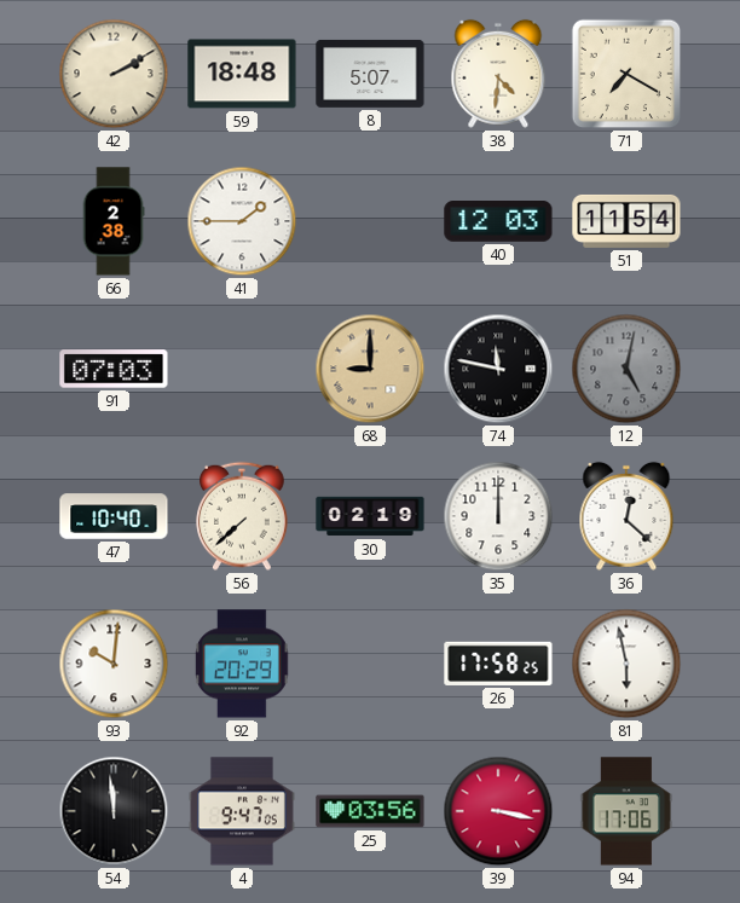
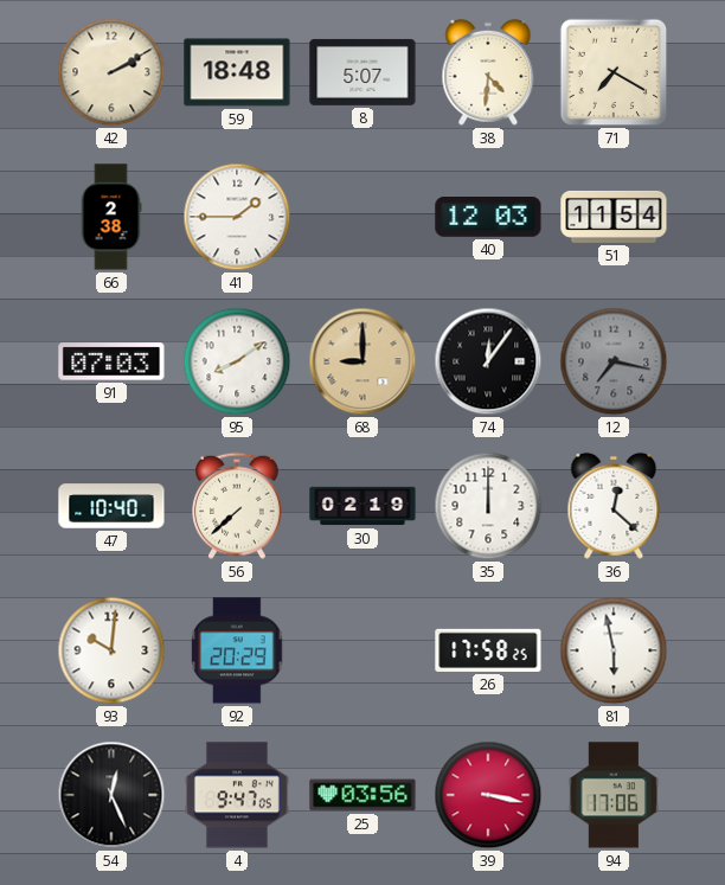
95: none -> 8:09
74: 11:47 -> 12:06
12: 5:02 -> 7:17
54: 11:59 -> 12:26
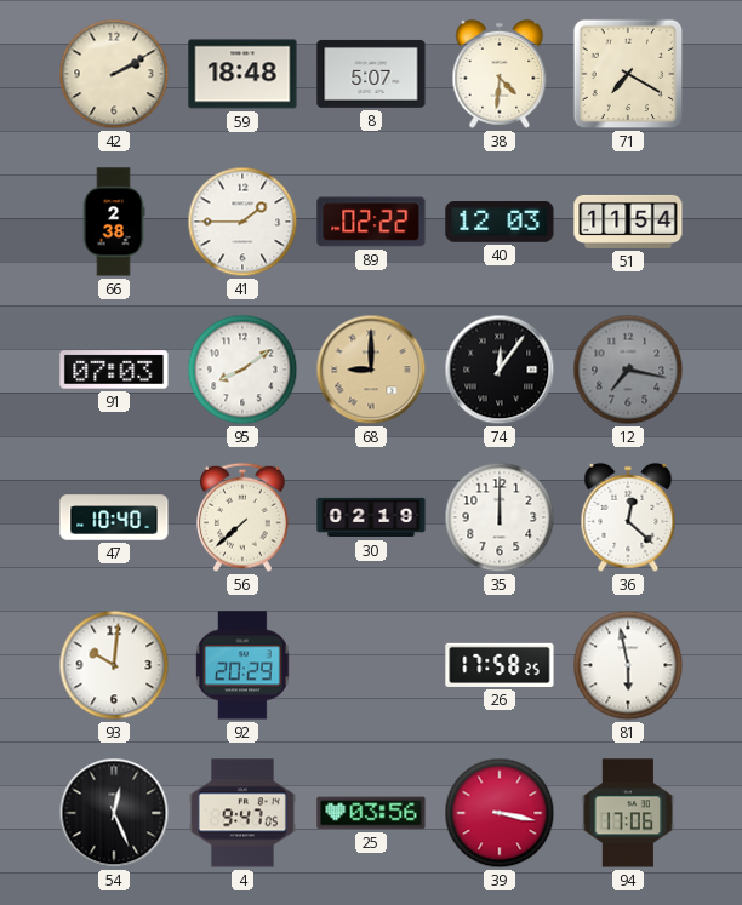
89: none -> 02:22
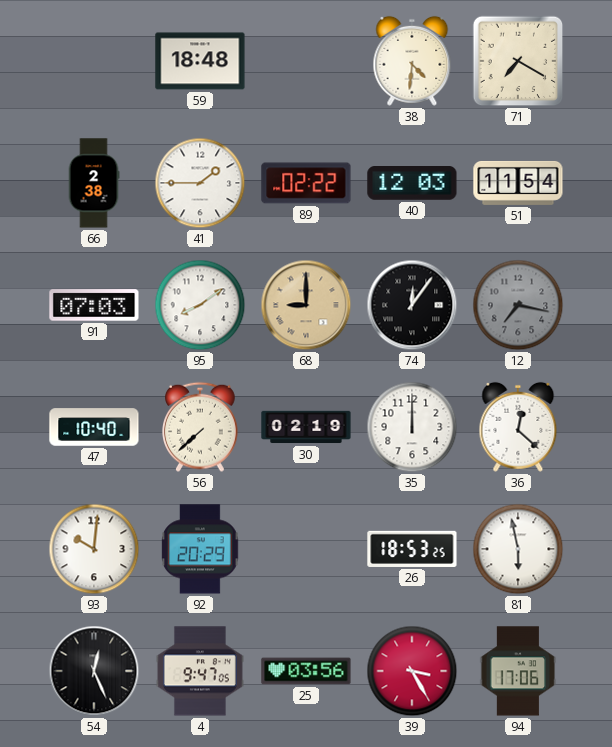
42: 2:10 -> none
8: 5:07 -> none
26: 17:58 -> 18:53
39: 3:17 -> 3:25
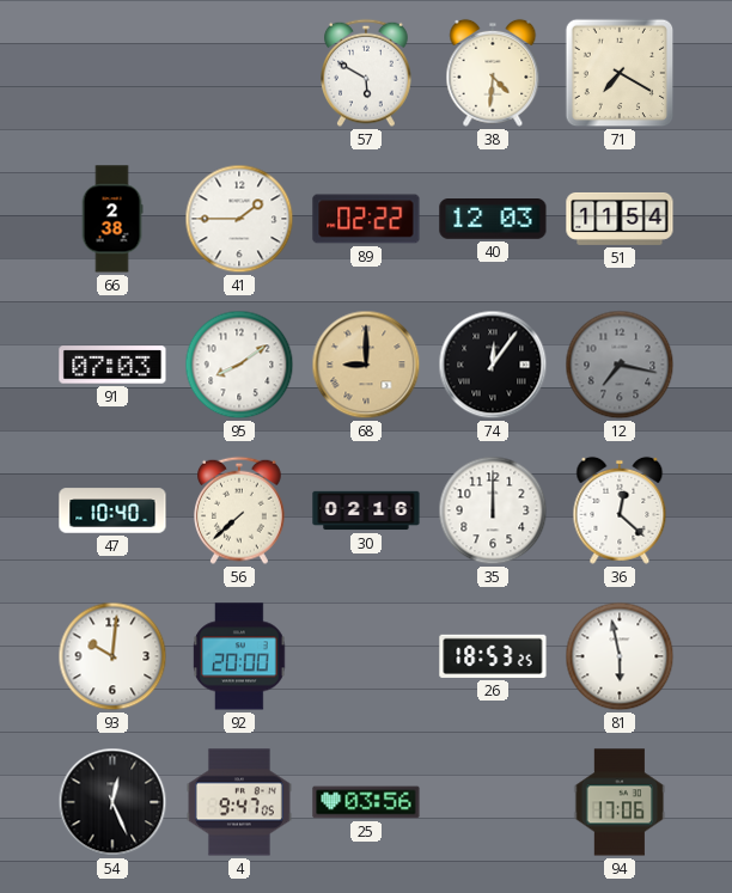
59: 18:48 -> none
57: none -> 5:50
30: 02:19 -> 02:16
92: 20:29 -> 20:00
39: 3:25 -> none
